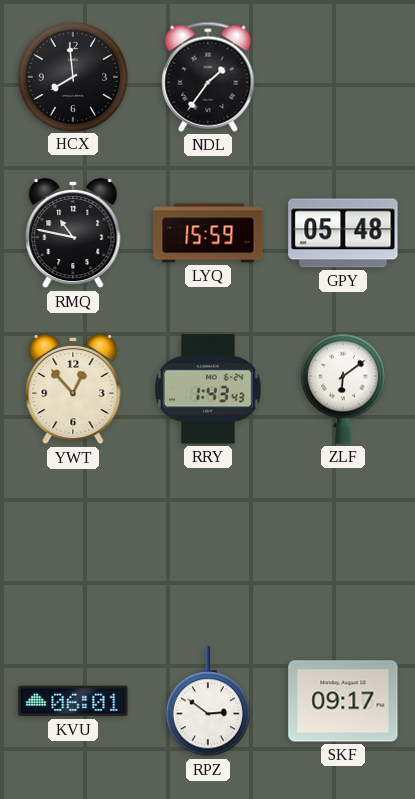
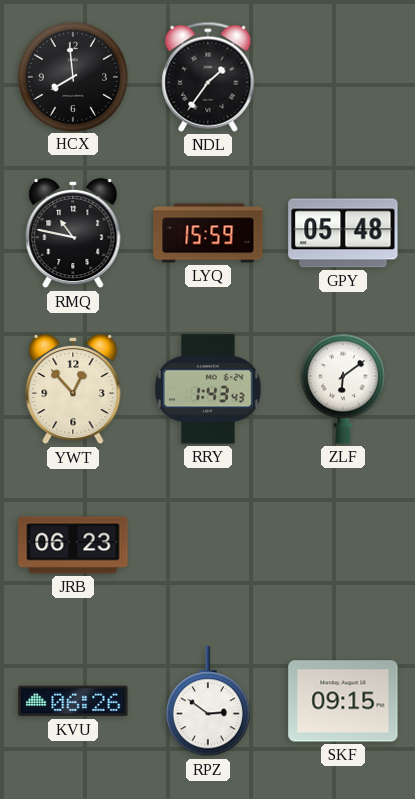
JRB: none -> 06:23
KVU: 06:01 -> 06:26
SKF: 09:17 -> 09:15
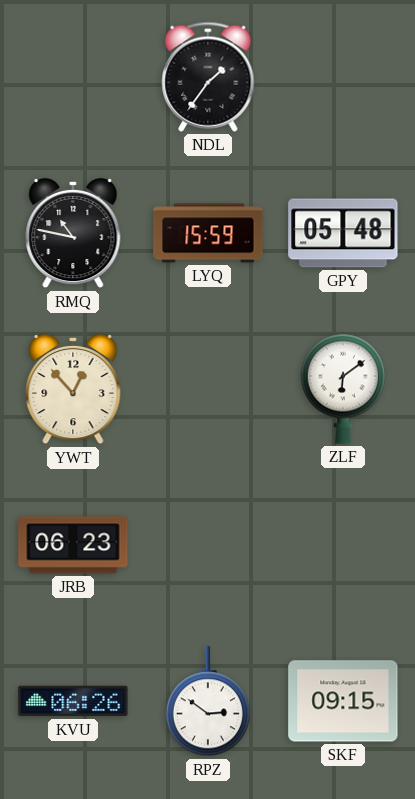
HCX: 7:59 -> none
RRY: 1:43 -> none
